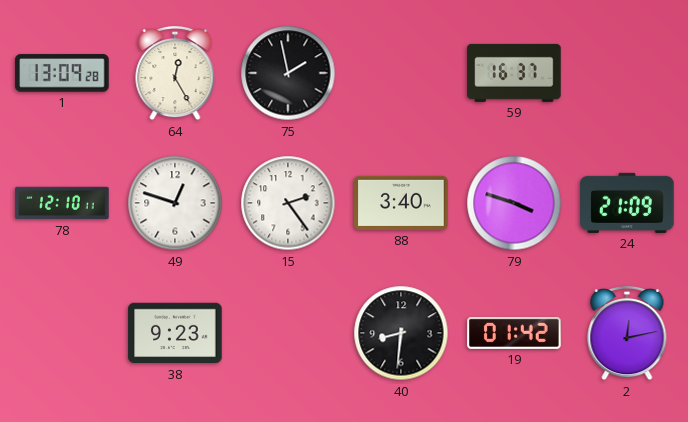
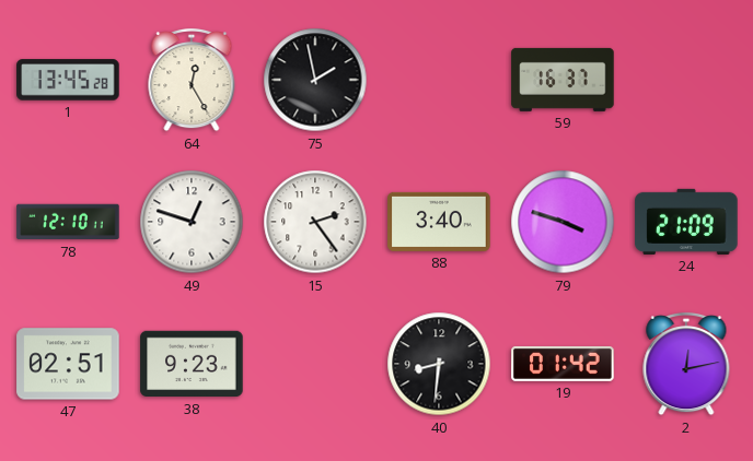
1: 13:09 -> 13:45
47: none -> 02:51
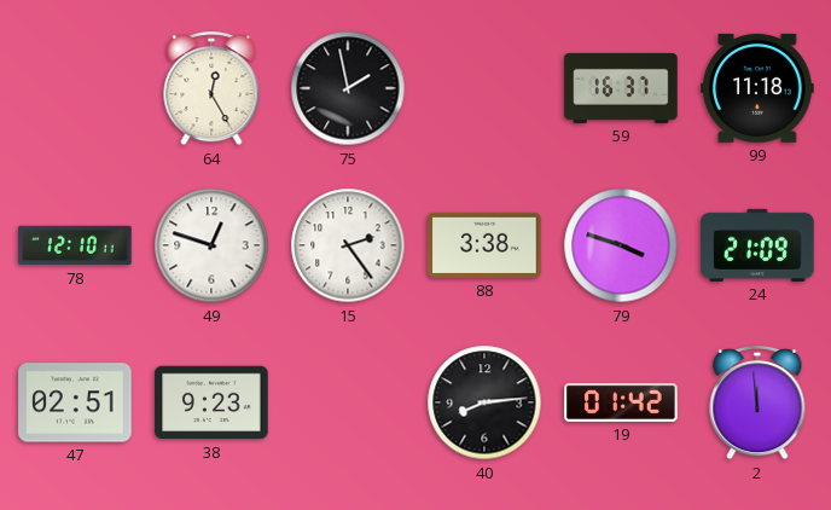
1: 13:45 -> none
99: none -> 11:18
88: 3:40 -> 3:38
40: 8:31 -> 8:14
2: 12:13 -> 11:59
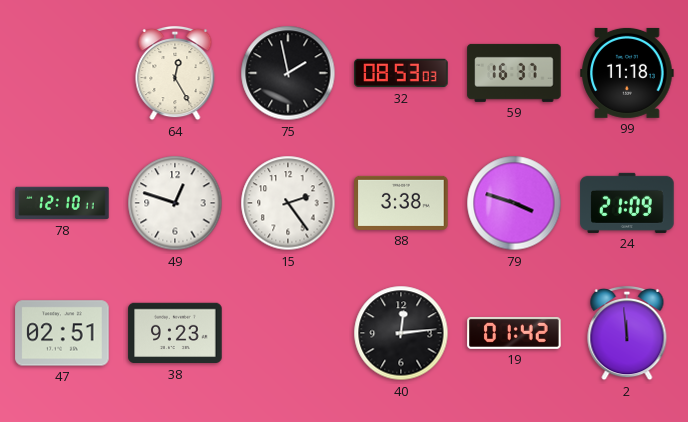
32: none -> 08:53
40: 8:14 -> 12:14
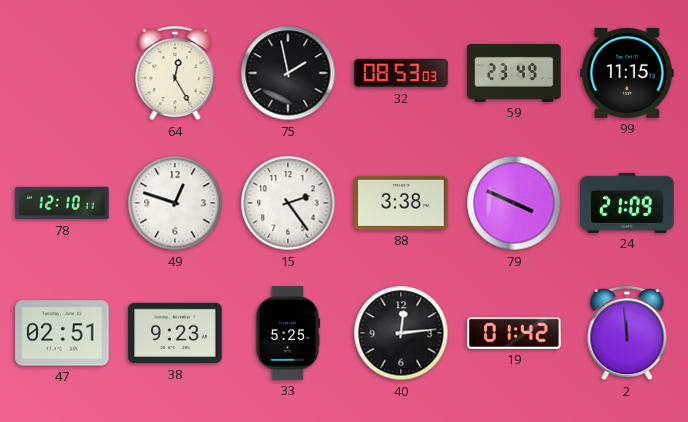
59: 16:37 -> 23:49
99: 11:18 -> 11:15
79: 3:48 -> 3:49
33: none -> 5:25
